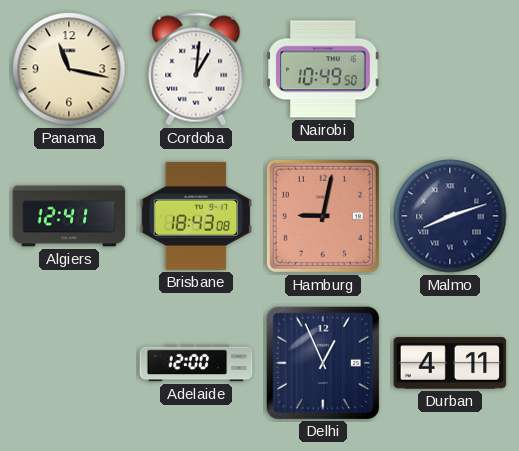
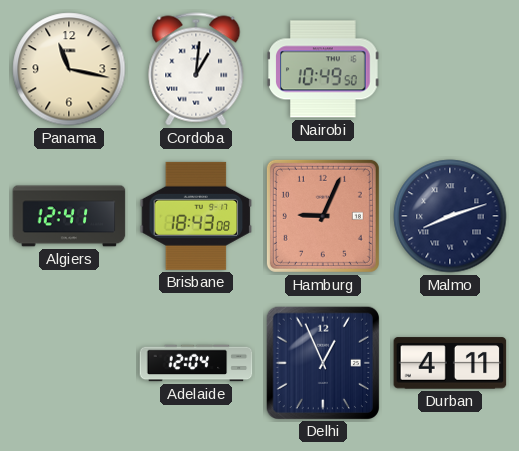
Hamburg: 9:02 -> 9:04
Adelaide: 12:00 -> 12:04
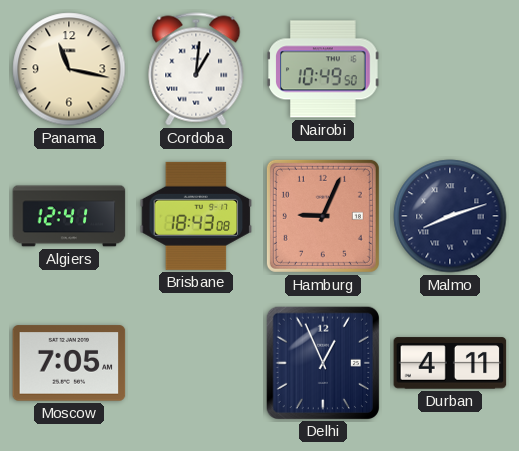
Moscow: none -> 7:05
Adelaide: 12:04 -> none
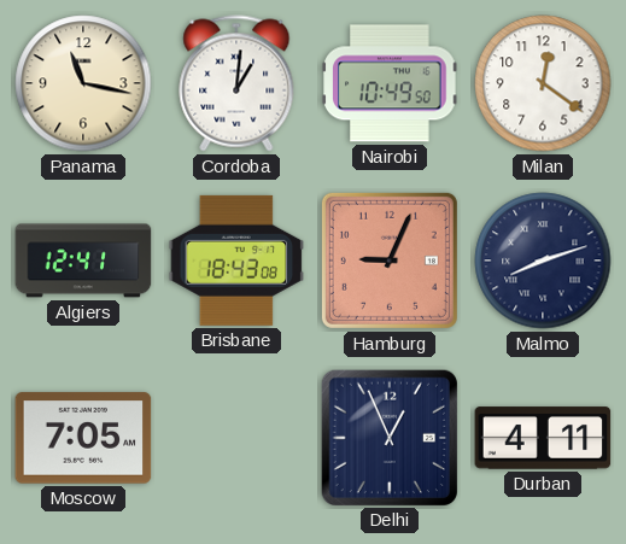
Milan: none -> 12:21
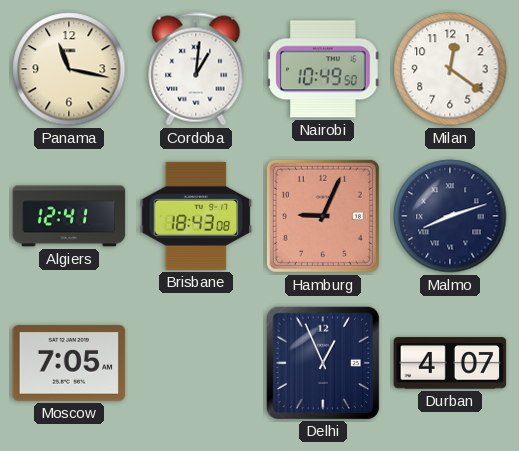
Durban: 4:11 -> 4:07
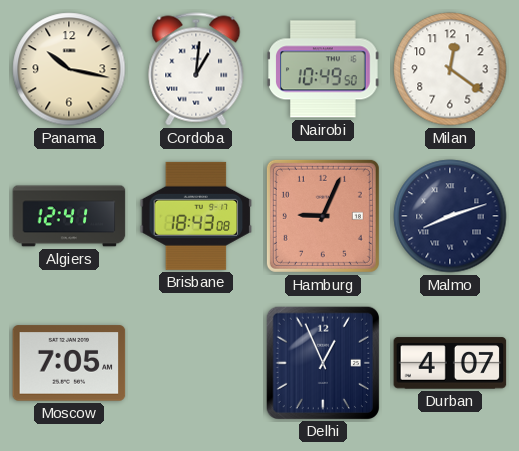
Panama: 11:17 -> 10:17
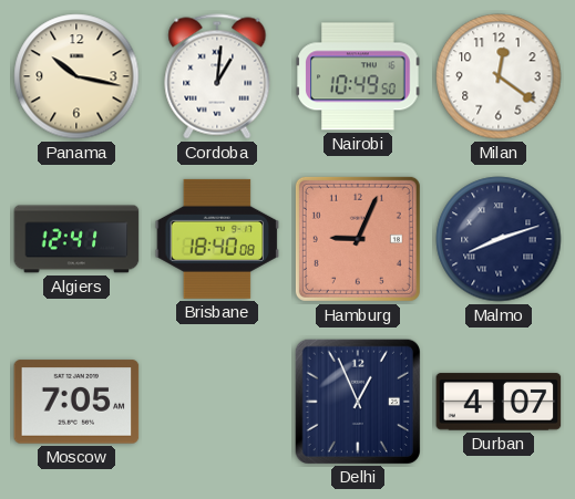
Brisbane: 18:43 -> 18:40
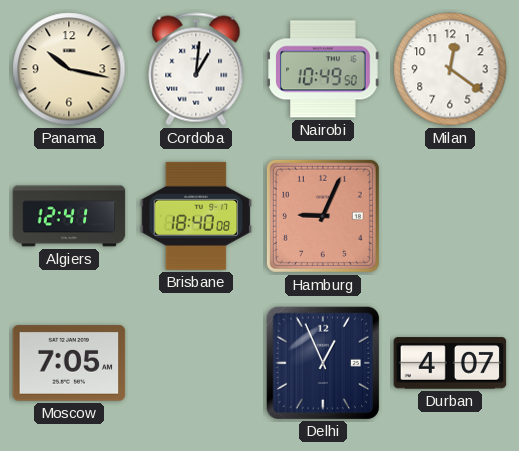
Malmo: 8:12 -> none
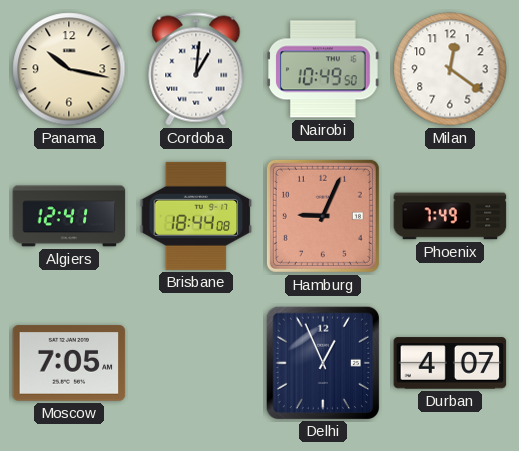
Brisbane: 18:40 -> 18:44
Phoenix: none -> 7:49
